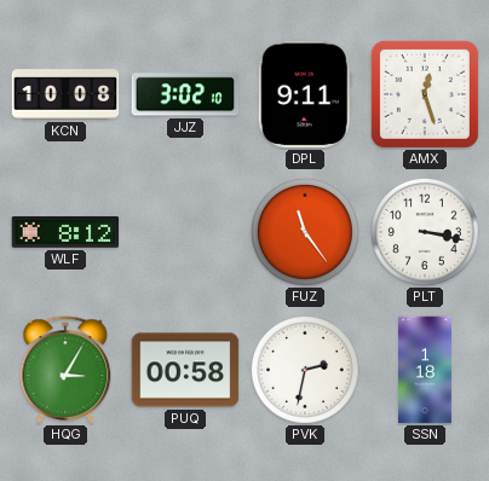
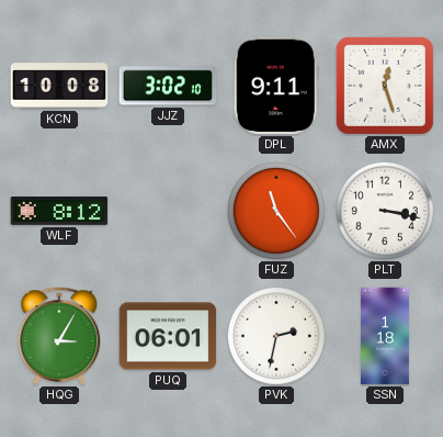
PUQ: 00:58 -> 06:01
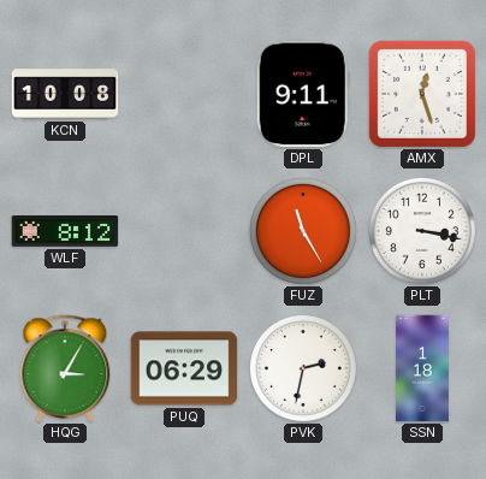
JJZ: 3:02 -> none
FUZ: 11:24 -> 11:25
PUQ: 06:01 -> 06:29
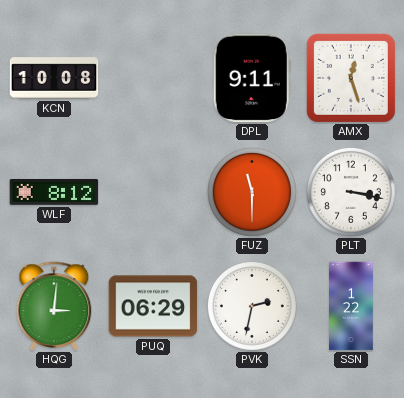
FUZ: 11:25 -> 11:30
HQG: 3:05 -> 3:01
SSN: 1:18 -> 1:22
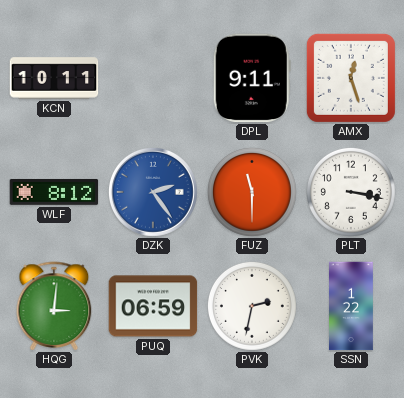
KCN: 10:08 -> 10:11
DZK: none -> 2:24
PUQ: 06:29 -> 06:59
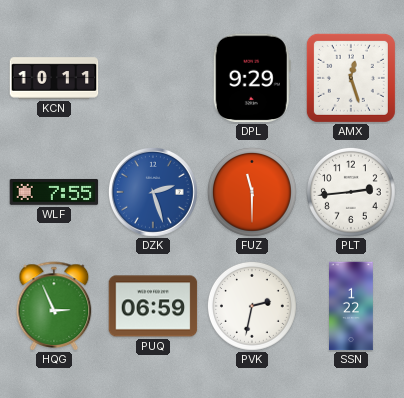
DPL: 9:11 -> 9:29
WLF: 8:12 -> 7:55
DZK: 2:24 -> 2:27
PLT: 3:17 -> 2:44
HQG: 3:01 -> 2:56
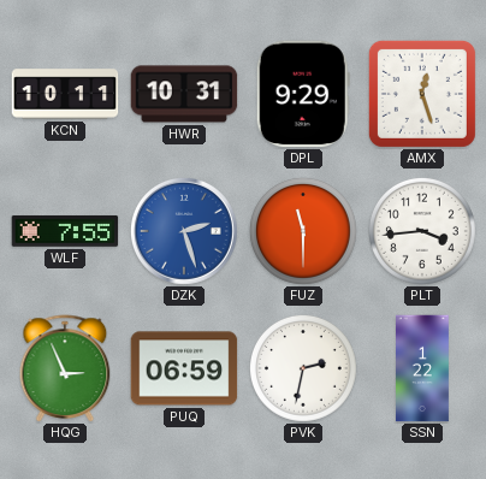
HWR: none -> 10:31
PLT: 2:44 -> 3:44
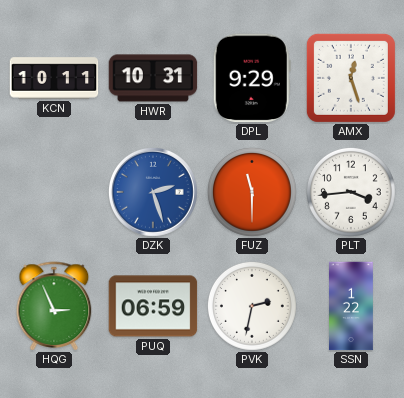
WLF: 7:55 -> none
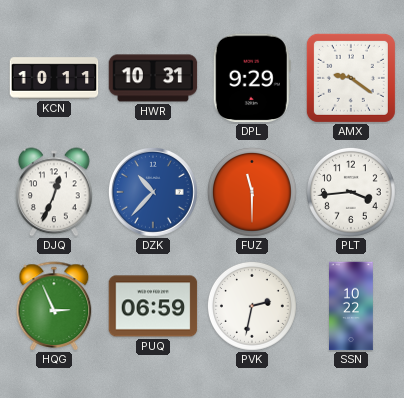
AMX: 12:27 -> 9:21
DJQ: none -> 12:34
DZK: 2:27 -> 10:37
SSN: 1:22 -> 10:22
